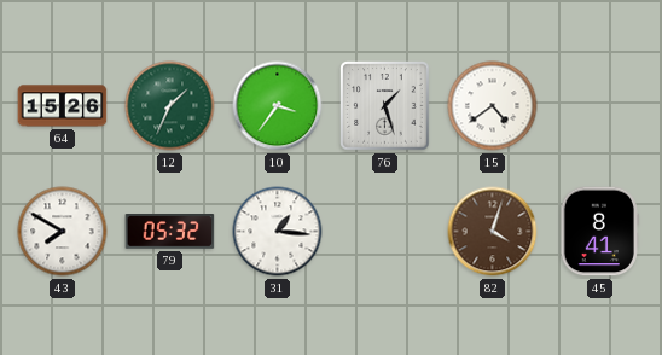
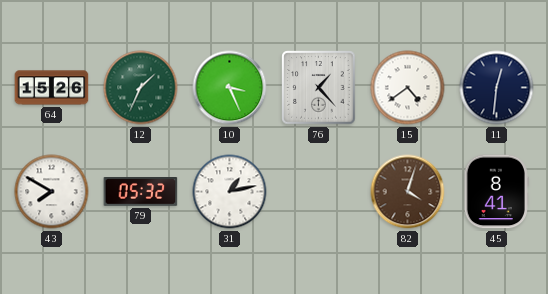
10: 3:36 -> 3:26
76: 1:27 -> 1:23
11: none -> 12:31
31: 1:16 -> 1:13
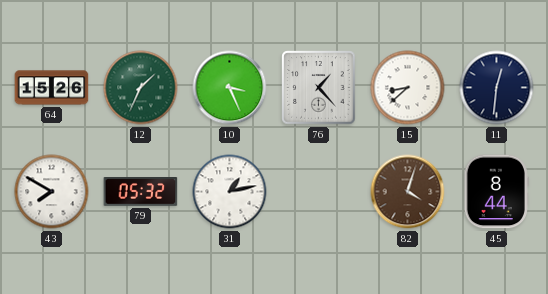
15: 4:39 -> 8:38
45: 8:41 -> 8:44
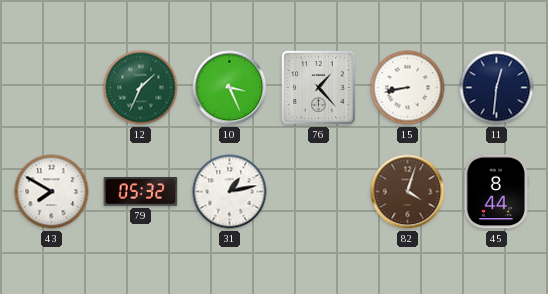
64: 15:26 -> none
15: 8:38 -> 8:43
